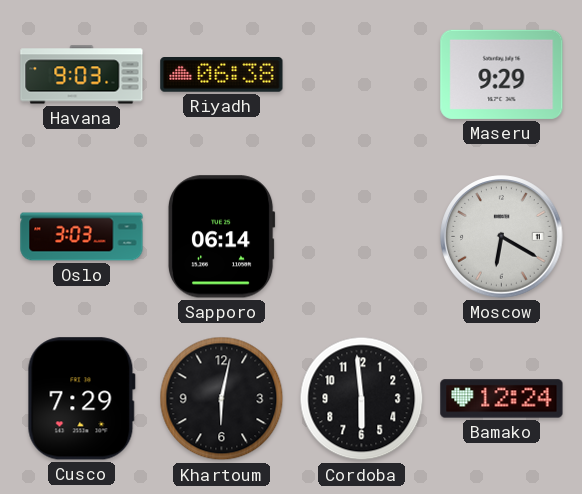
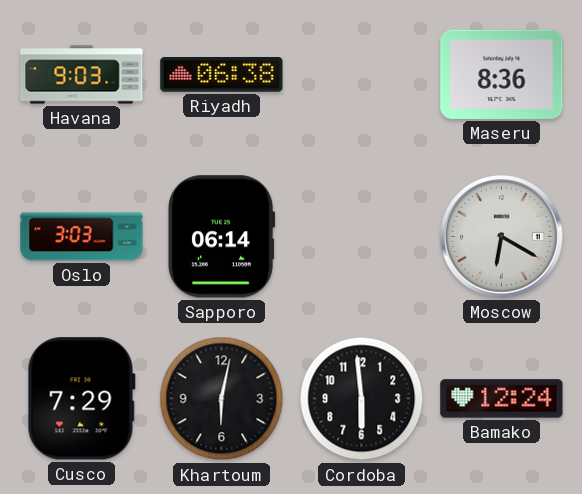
Maseru: 9:29 -> 8:36
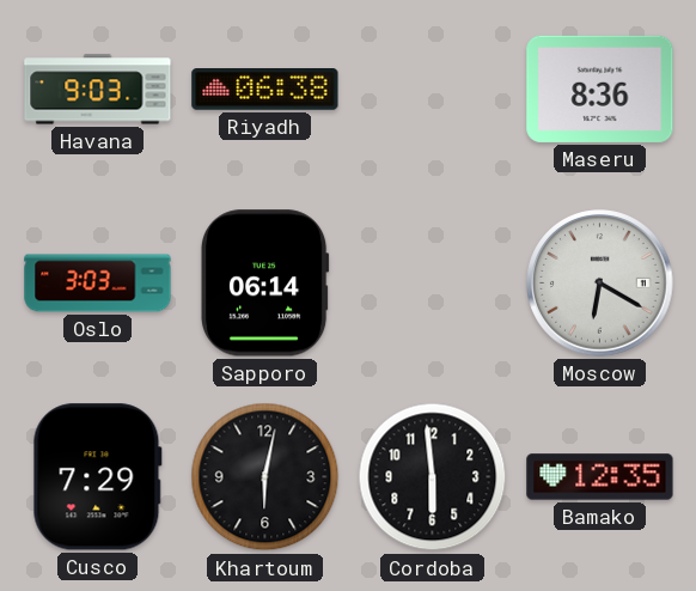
Bamako: 12:24 -> 12:35
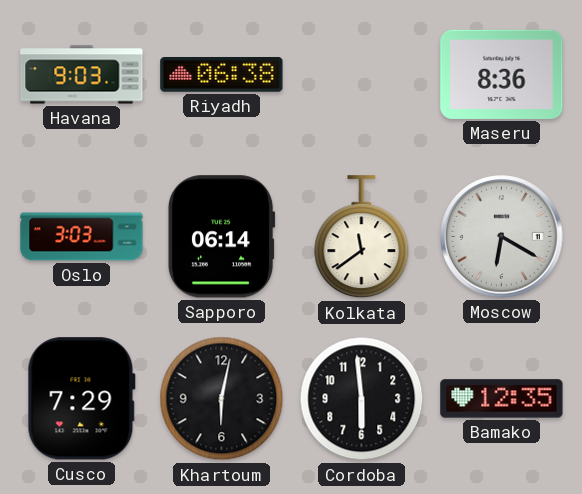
Kolkata: none -> 11:39
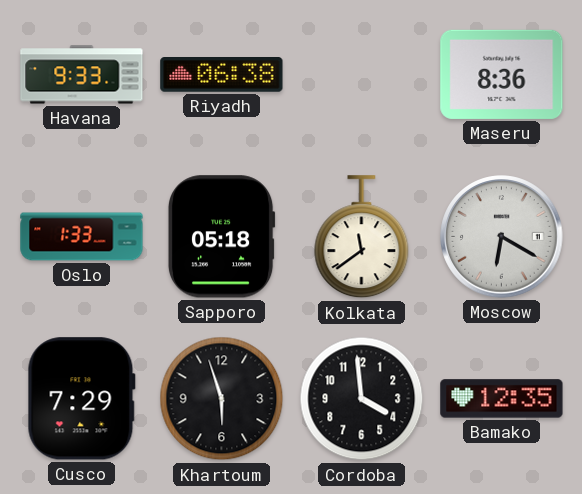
Havana: 9:03 -> 9:33
Oslo: 3:03 -> 1:33
Sapporo: 06:14 -> 05:18
Khartoum: 6:02 -> 5:57
Cordoba: 5:59 -> 3:59
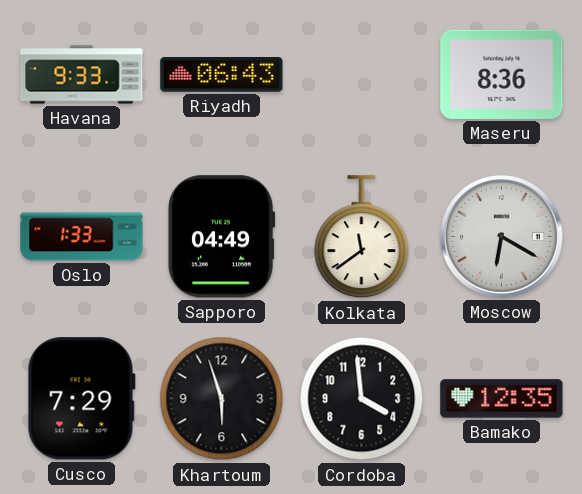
Riyadh: 06:38 -> 06:43
Sapporo: 05:18 -> 04:49
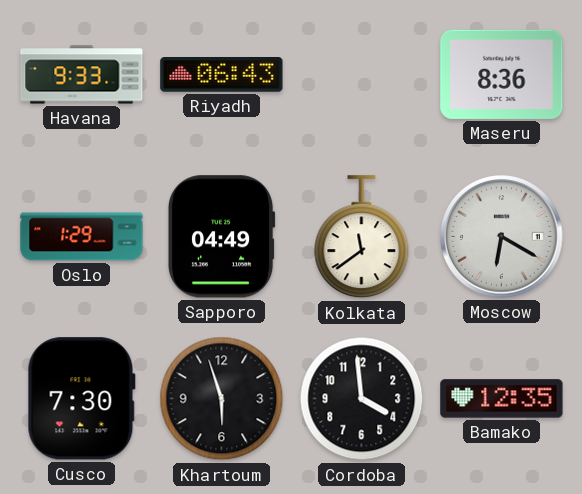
Oslo: 1:33 -> 1:29
Cusco: 7:29 -> 7:30
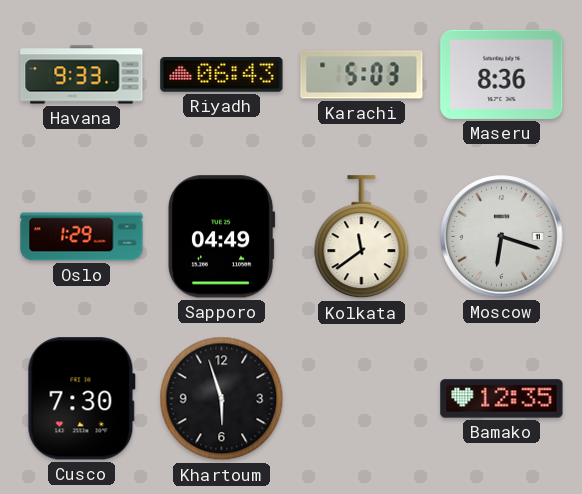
Karachi: none -> 5:03
Moscow: 6:20 -> 6:18
Cordoba: 3:59 -> none
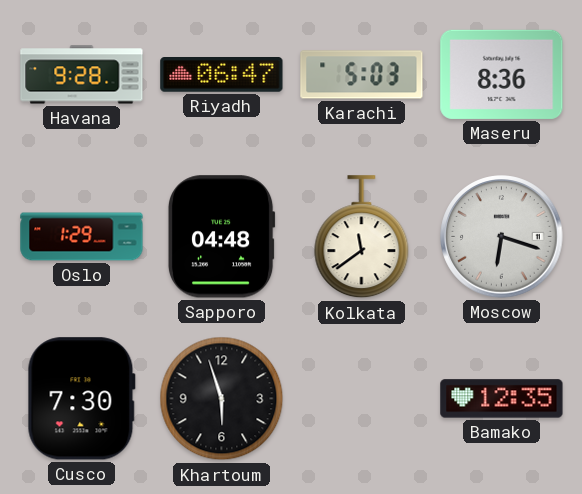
Havana: 9:33 -> 9:28
Riyadh: 06:43 -> 06:47
Sapporo: 04:49 -> 04:48
